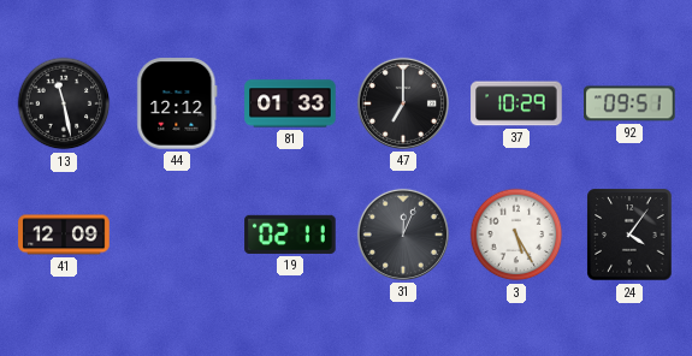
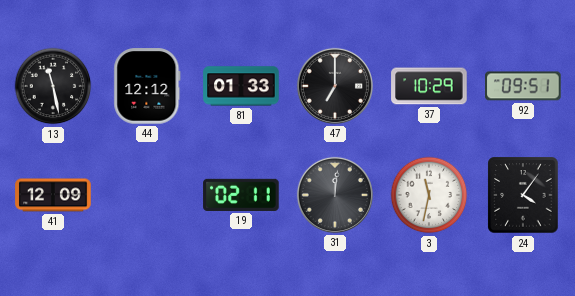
31: 12:04 -> 12:01
3: 5:25 -> 11:32
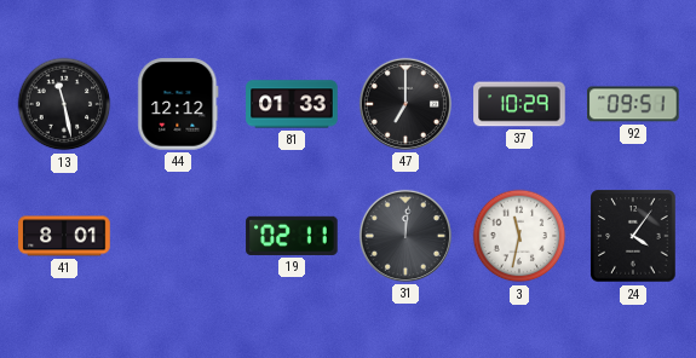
41: 12:09 -> 8:01
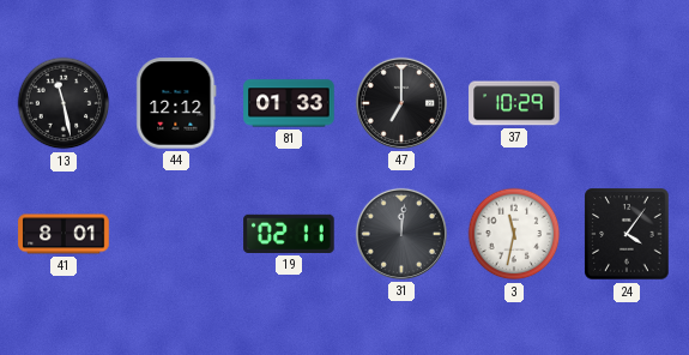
92: 09:51 -> none
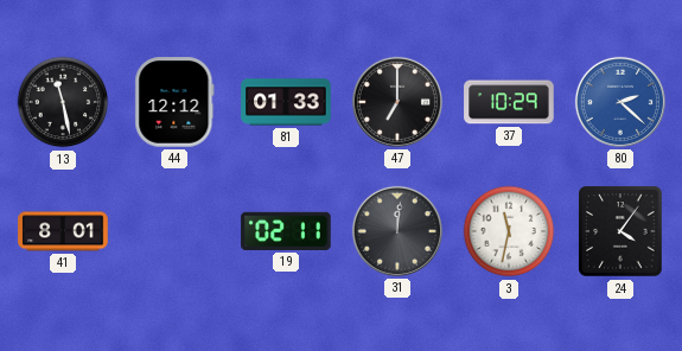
80: none -> 2:22
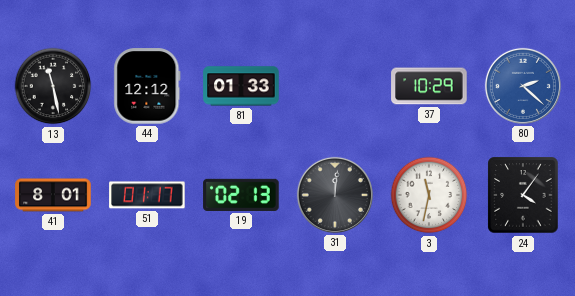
47: 7:00 -> none
51: none -> 01:17
19: 02:11 -> 02:13
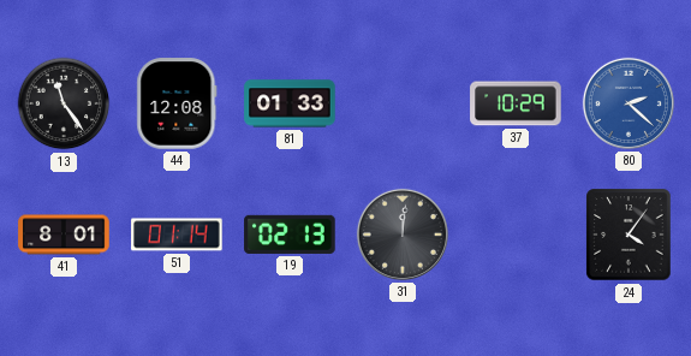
13: 11:28 -> 11:24
44: 12:12 -> 12:08
51: 01:17 -> 01:14
3: 11:32 -> none
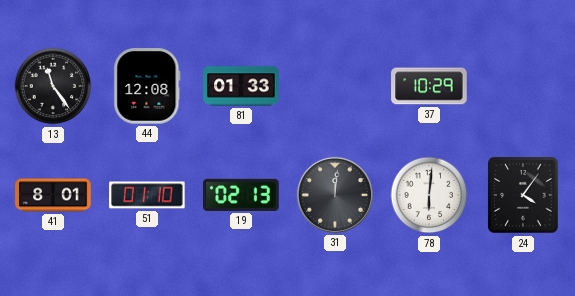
80: 2:22 -> none
51: 01:14 -> 01:10
78: none -> 6:01
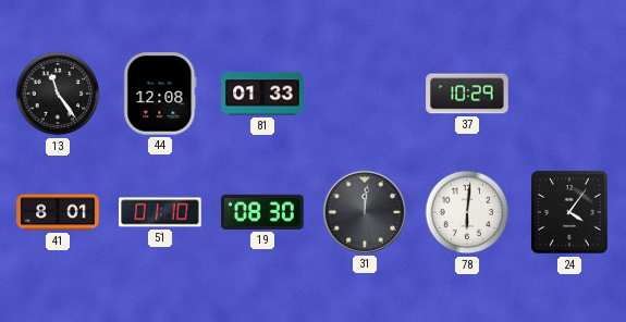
19: 02:13 -> 08:30
